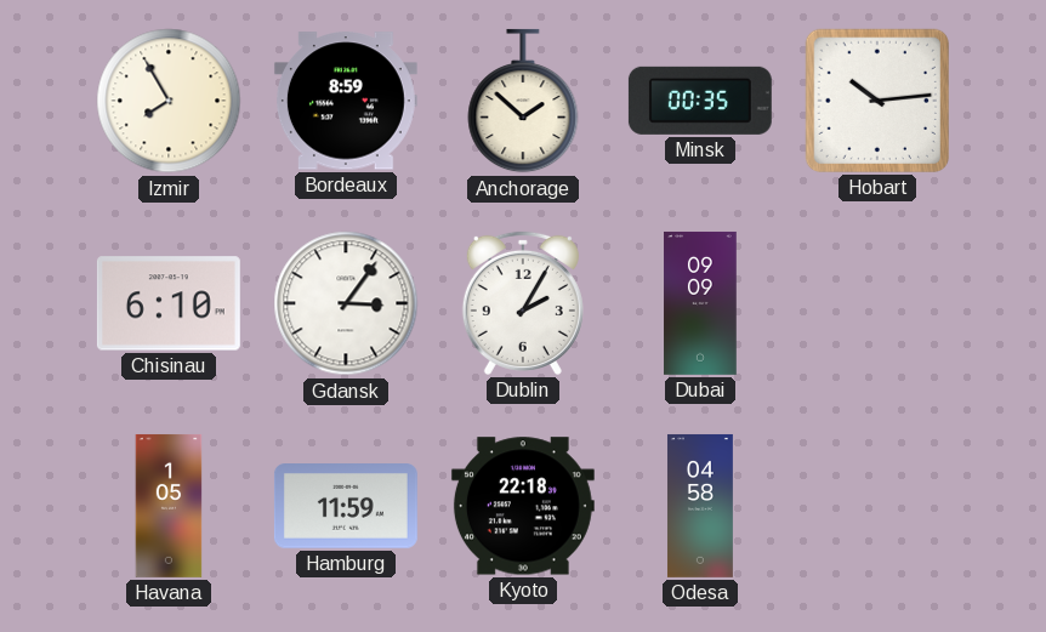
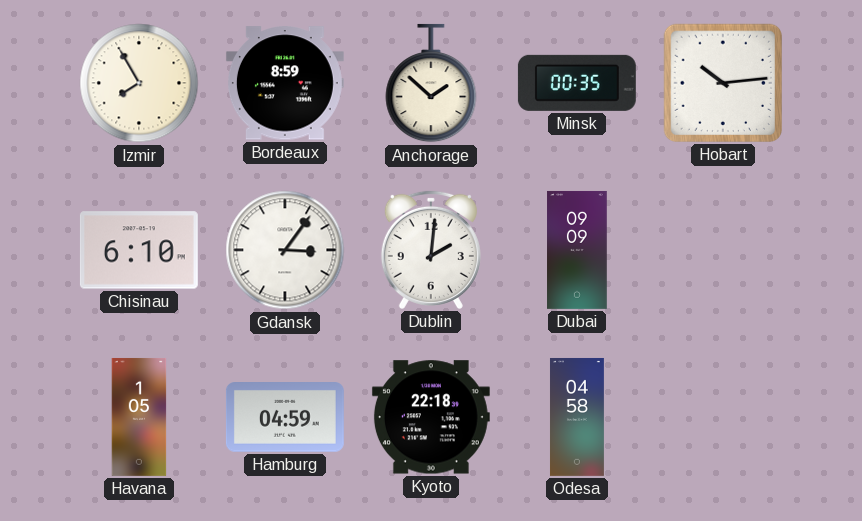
Dublin: 2:05 -> 2:01
Hamburg: 11:59 -> 04:59
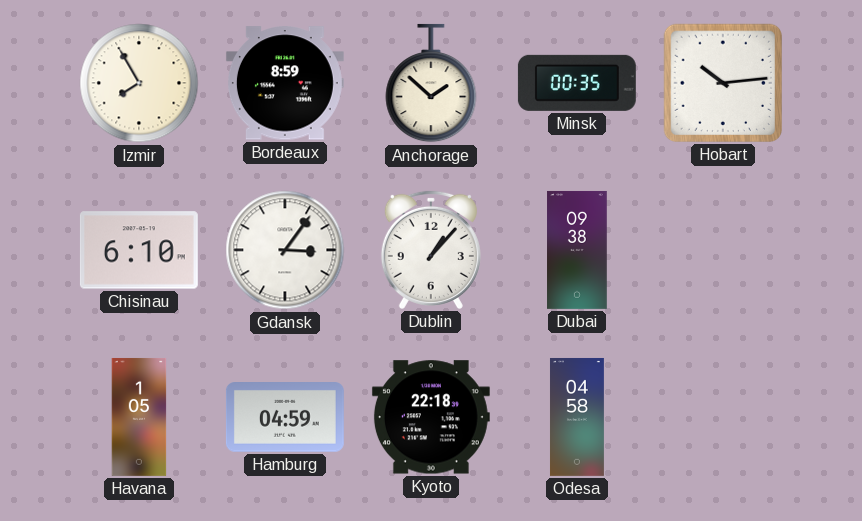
Dublin: 2:01 -> 1:07
Dubai: 09:09 -> 09:38
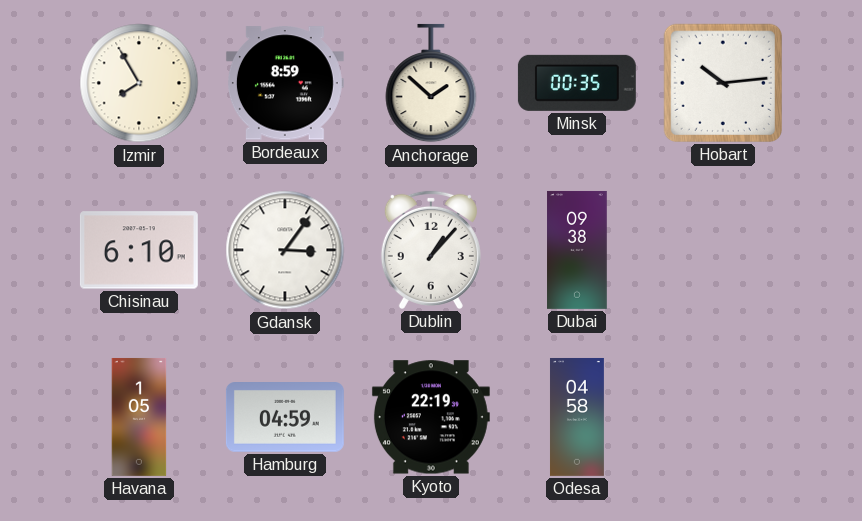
Kyoto: 22:18 -> 22:19
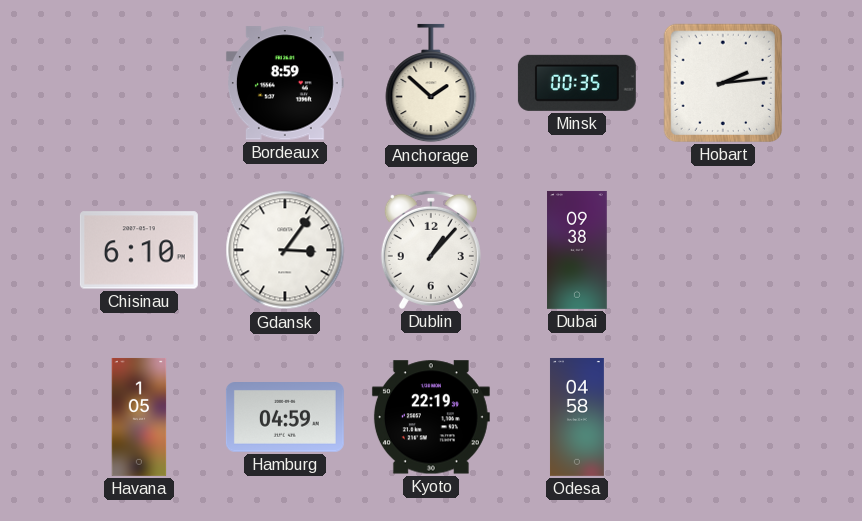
Izmir: 7:55 -> none
Hobart: 10:14 -> 2:14
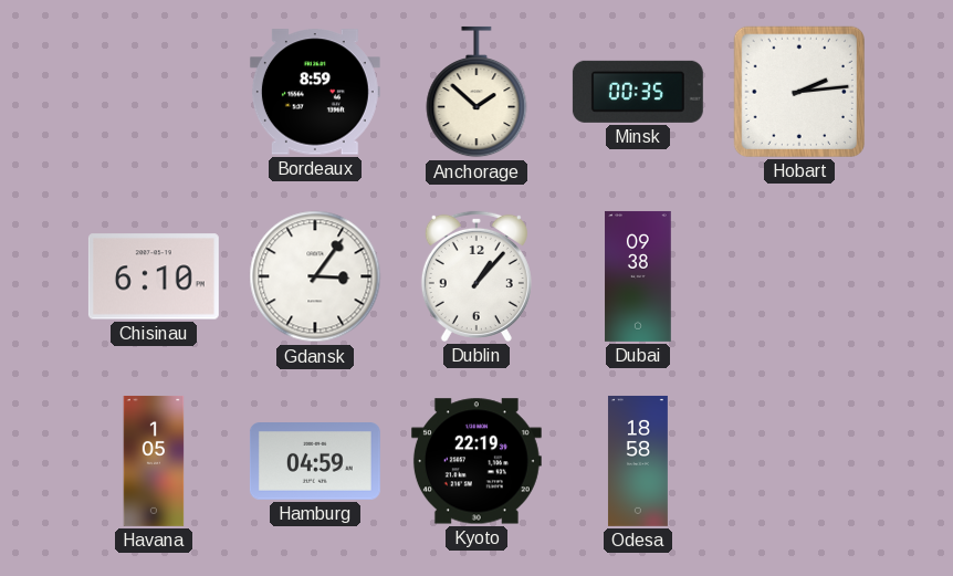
Odesa: 04:58 -> 18:58
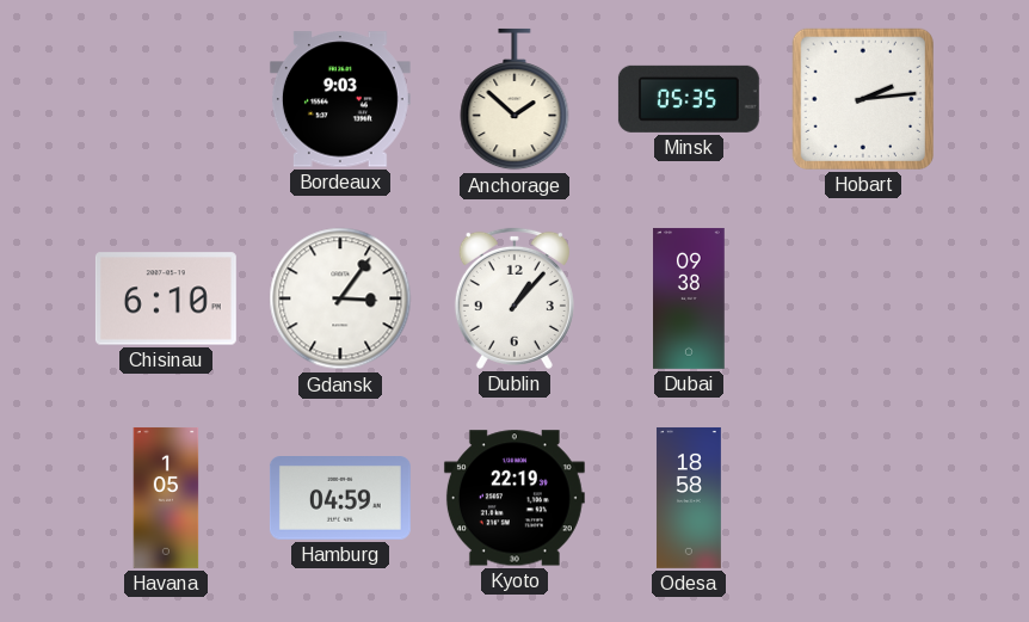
Bordeaux: 8:59 -> 9:03
Minsk: 00:35 -> 05:35
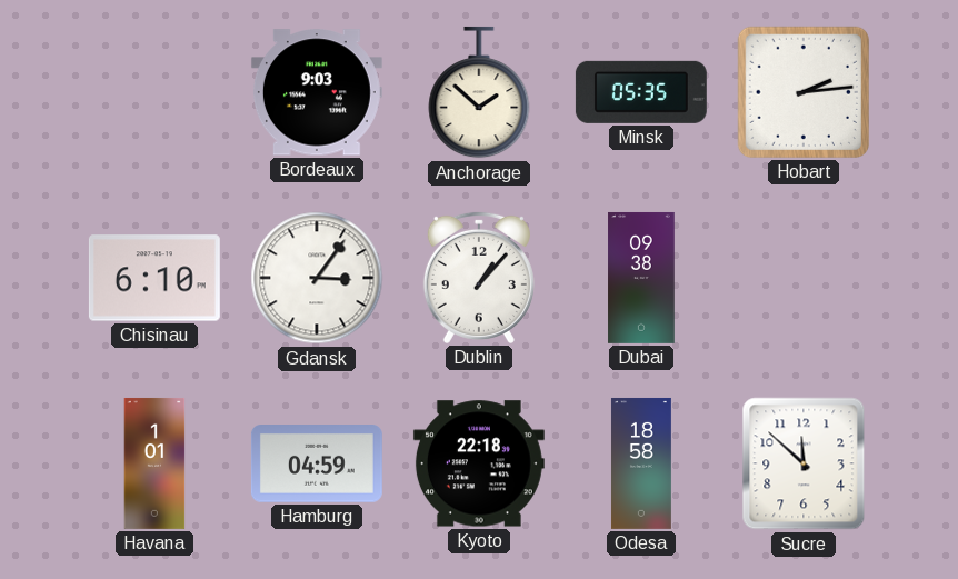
Havana: 1:05 -> 1:01
Kyoto: 22:19 -> 22:18
Sucre: none -> 11:52
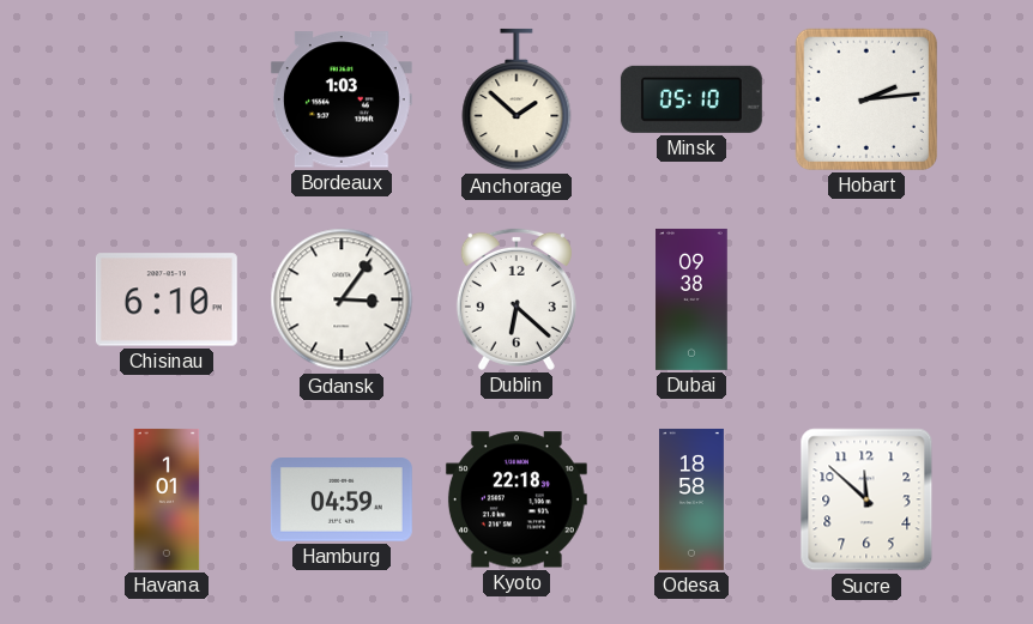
Bordeaux: 9:03 -> 1:03
Minsk: 05:35 -> 05:10
Dublin: 1:07 -> 6:22
